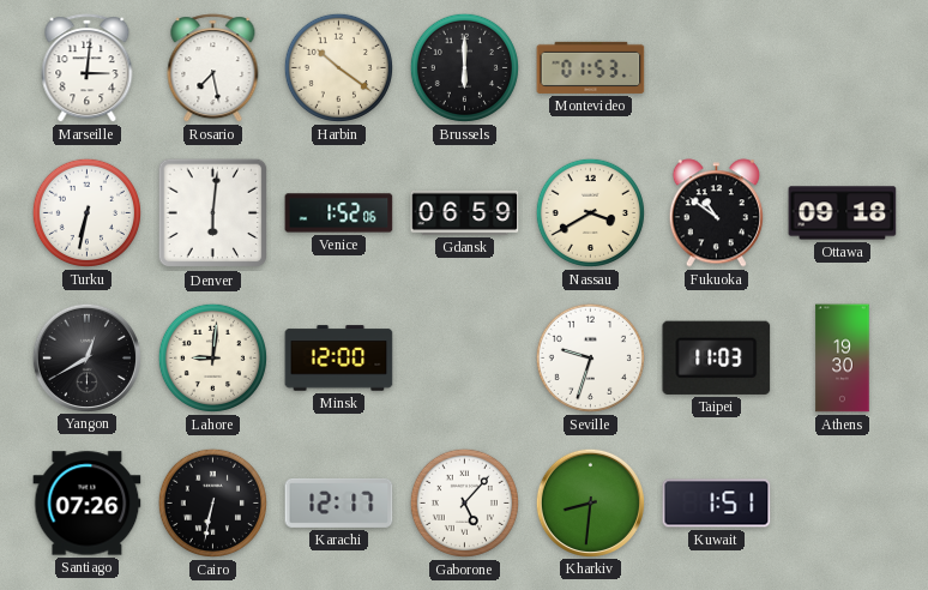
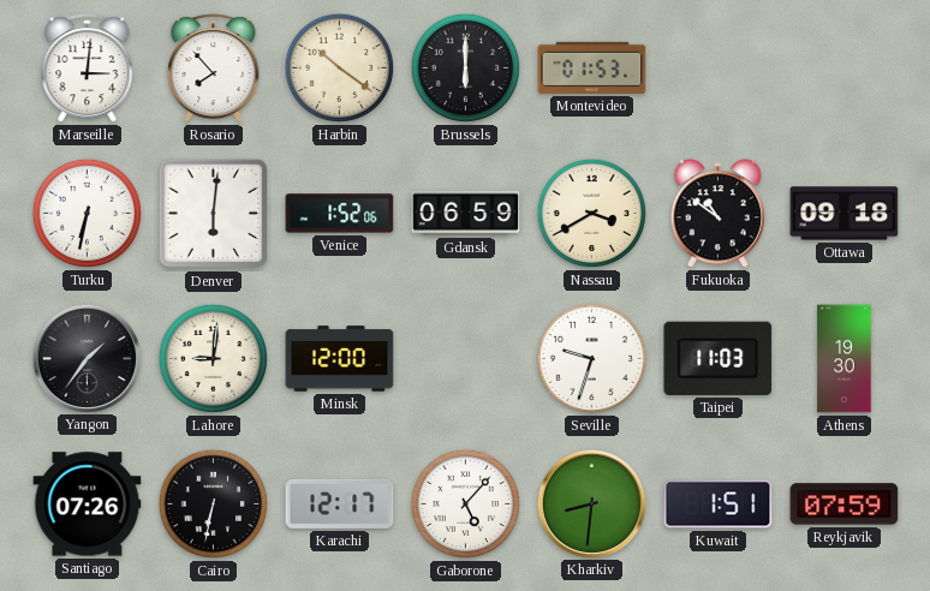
Rosario: 7:28 -> 7:53
Yangon: 12:40 -> 1:36
Reykjavik: none -> 07:59
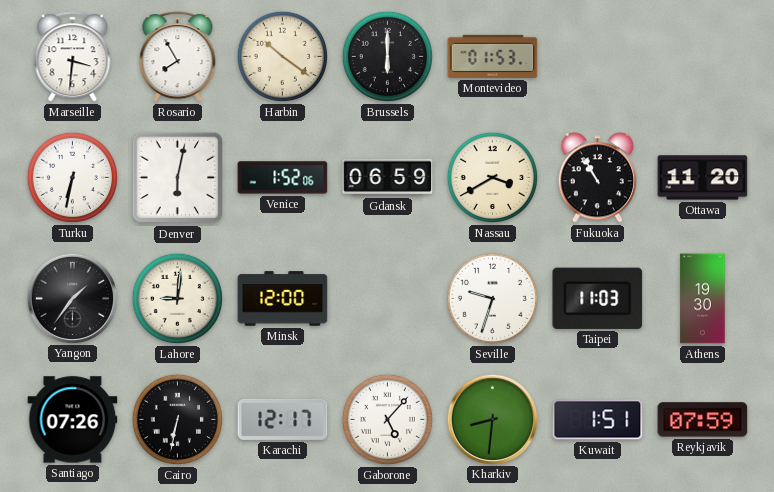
Marseille: 3:01 -> 3:31
Rosario: 7:53 -> 7:55
Denver: 6:01 -> 6:02
Fukuoka: 10:51 -> 10:55
Ottawa: 09:18 -> 11:20
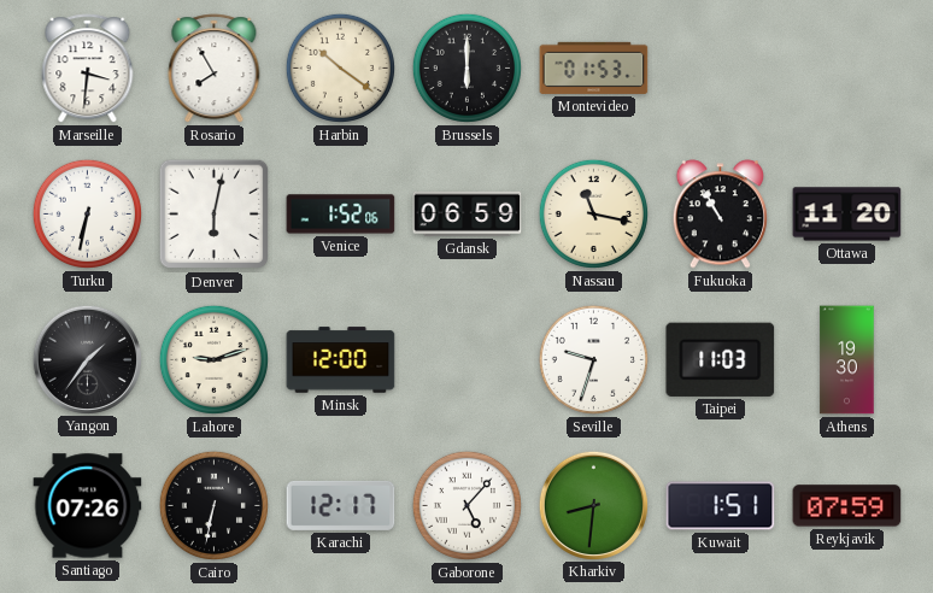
Nassau: 3:40 -> 11:17
Lahore: 9:01 -> 9:12
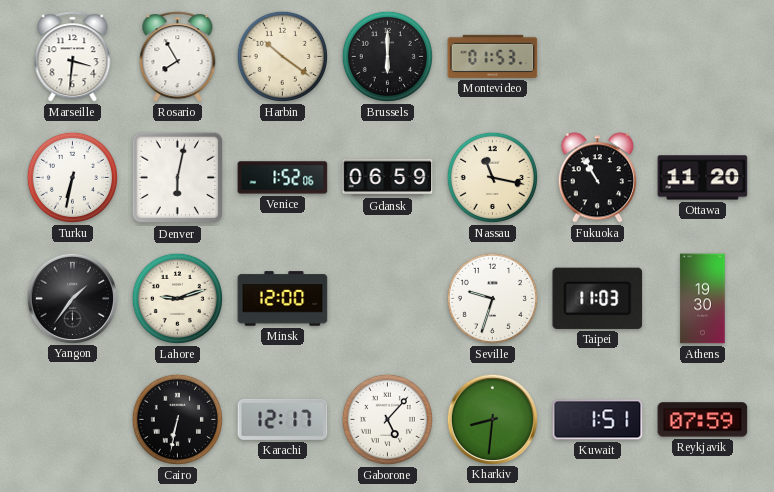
Santiago: 07:26 -> none
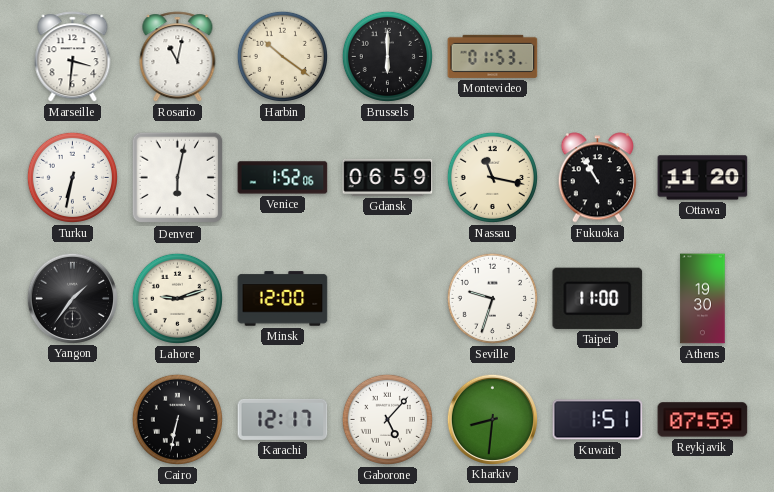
Rosario: 7:55 -> 11:02
Taipei: 11:03 -> 11:00
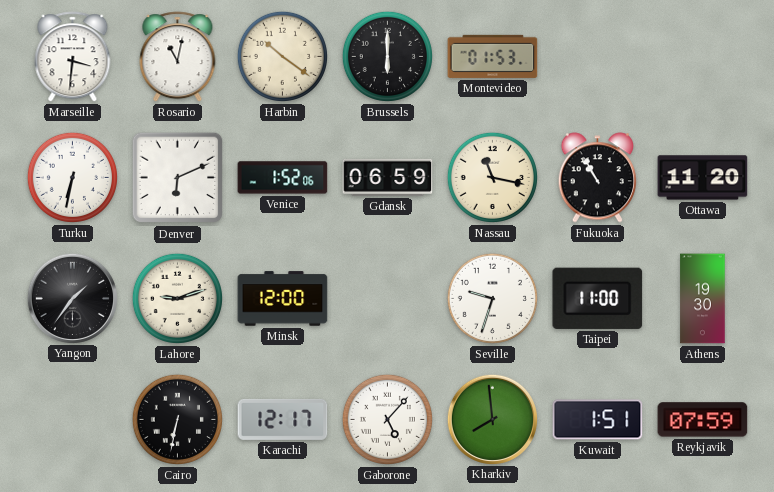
Denver: 6:02 -> 6:11
Kharkiv: 8:31 -> 7:59
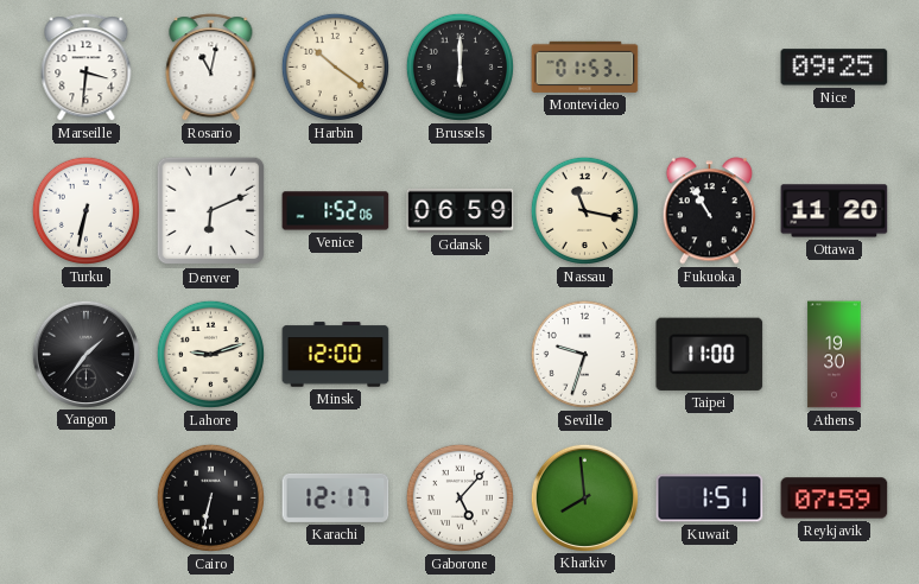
Nice: none -> 09:25
